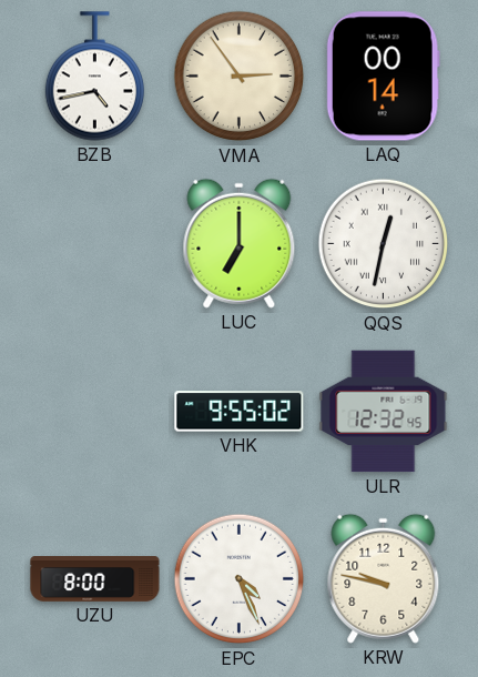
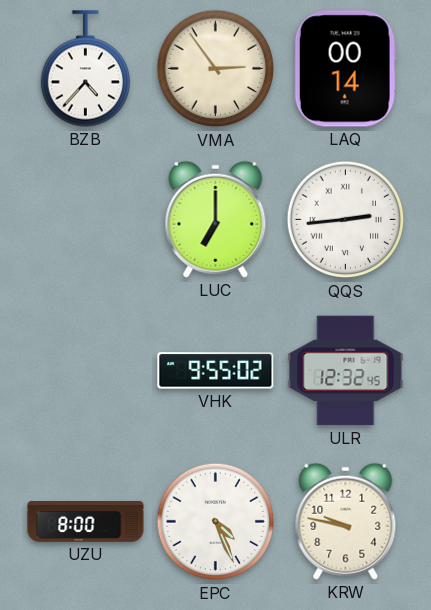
BZB: 4:43 -> 4:37
QQS: 12:32 -> 2:44
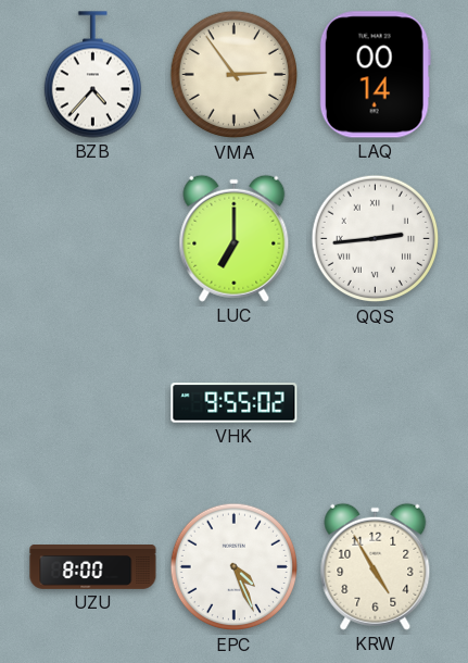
ULR: 12:32 -> none
KRW: 9:47 -> 4:55
